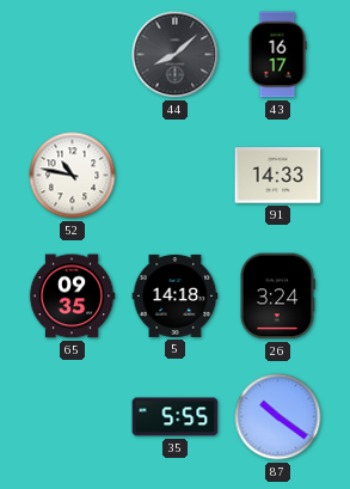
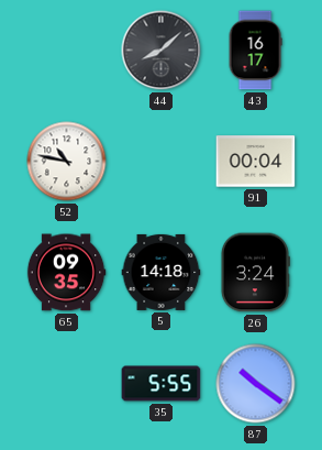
91: 14:33 -> 00:04
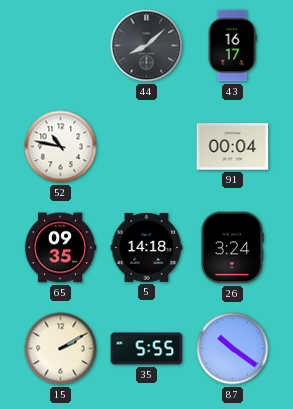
15: none -> 2:10
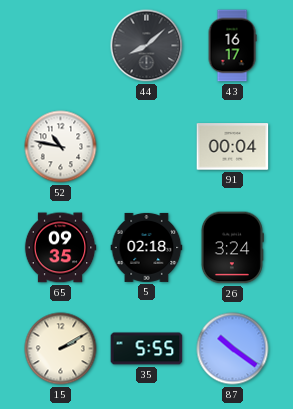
5: 14:18 -> 02:18
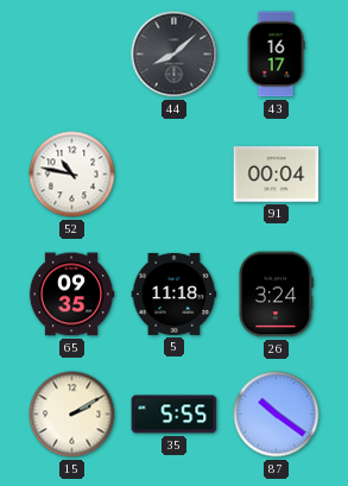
5: 02:18 -> 11:18
